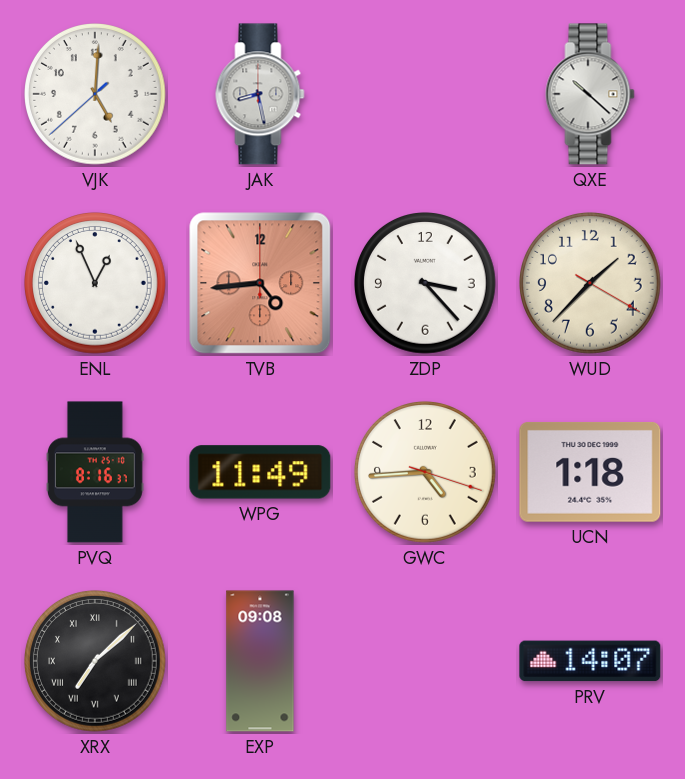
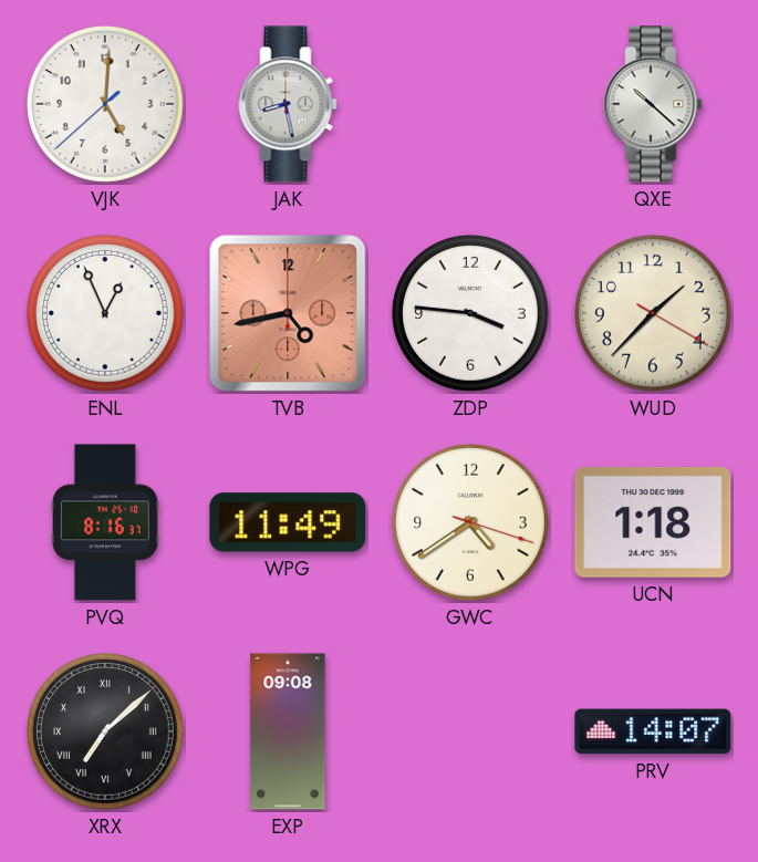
TVB: 4:44 -> 4:43
ZDP: 3:23 -> 3:46
GWC: 4:44 -> 4:39
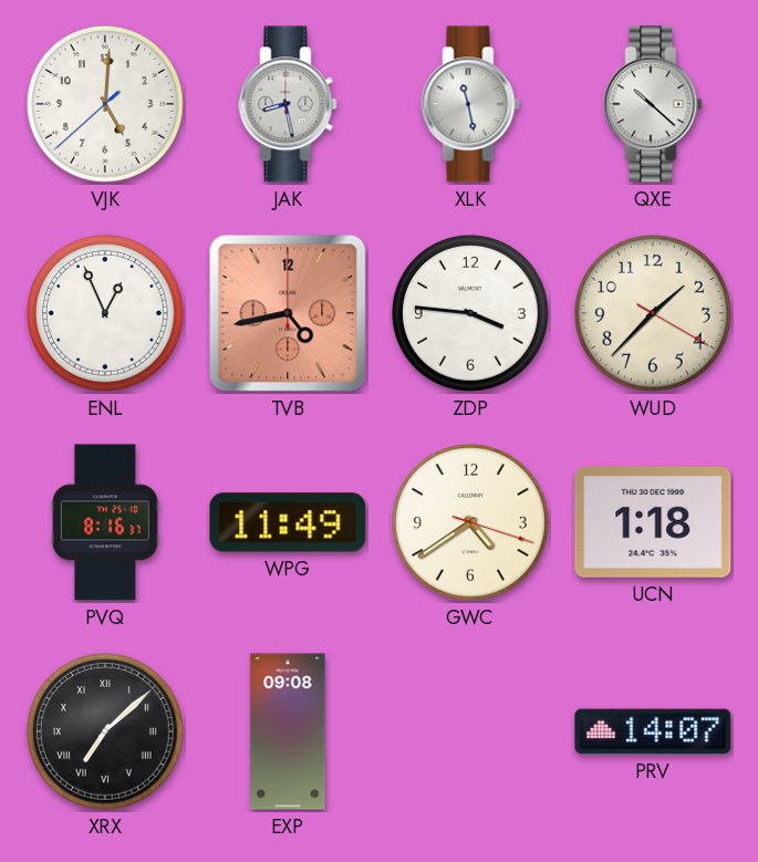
XLK: none -> 11:28
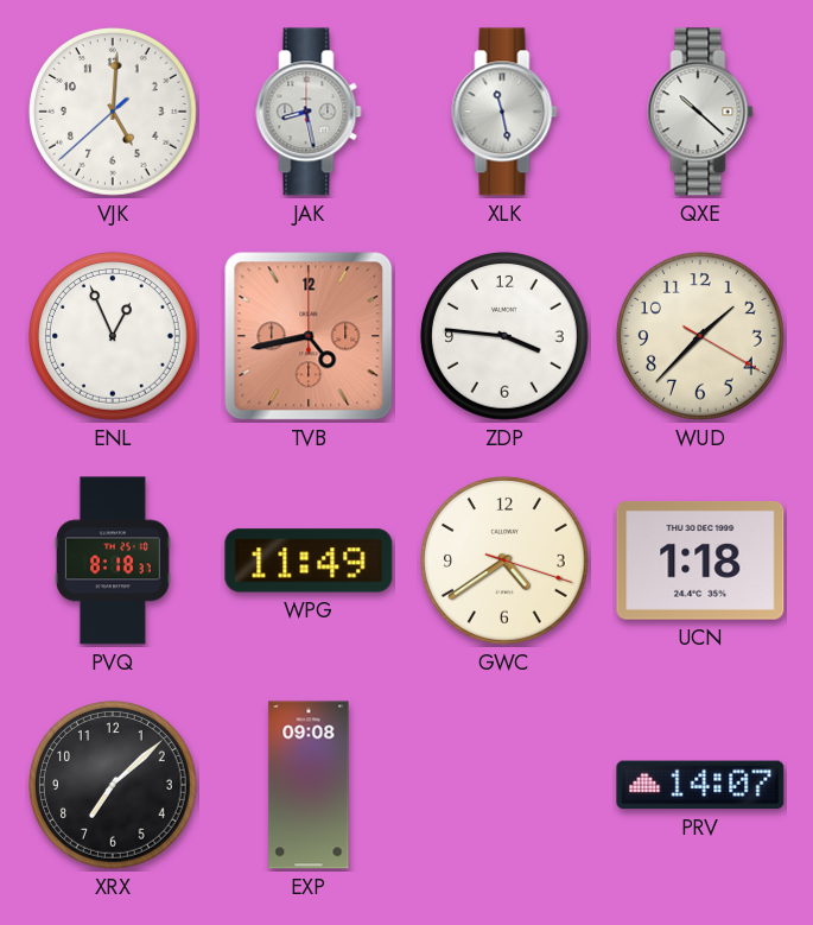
PVQ: 8:16 -> 8:18
XRX numerals: Roman -> Arabic
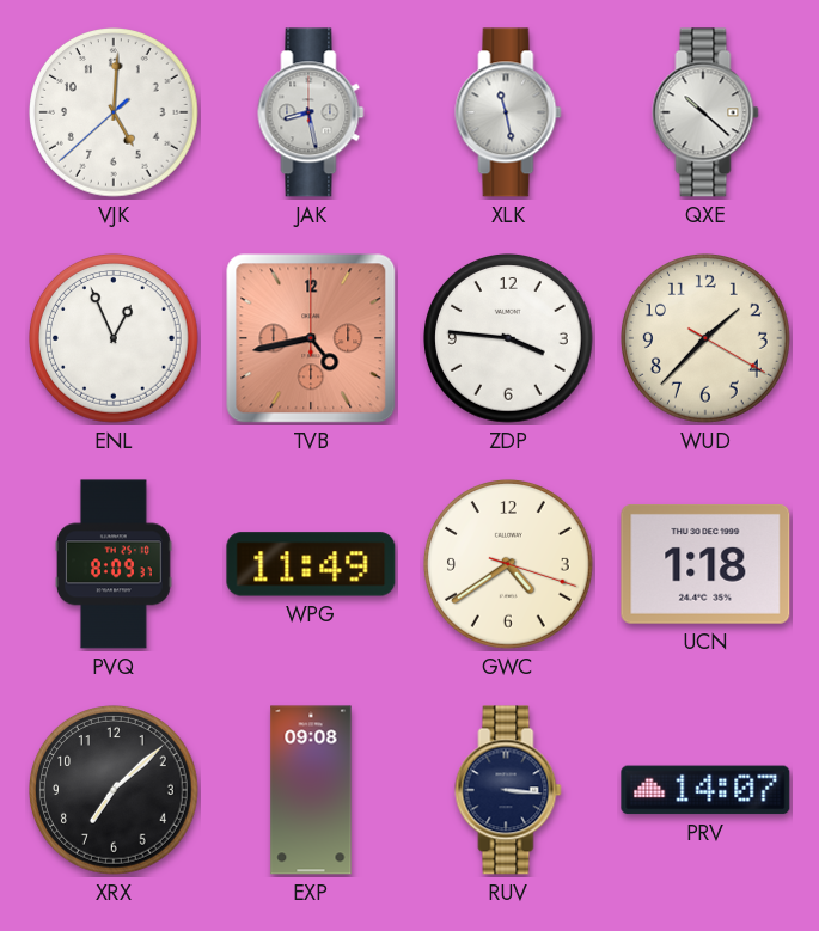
PVQ: 8:18 -> 8:09
RUV: none -> 3:16
